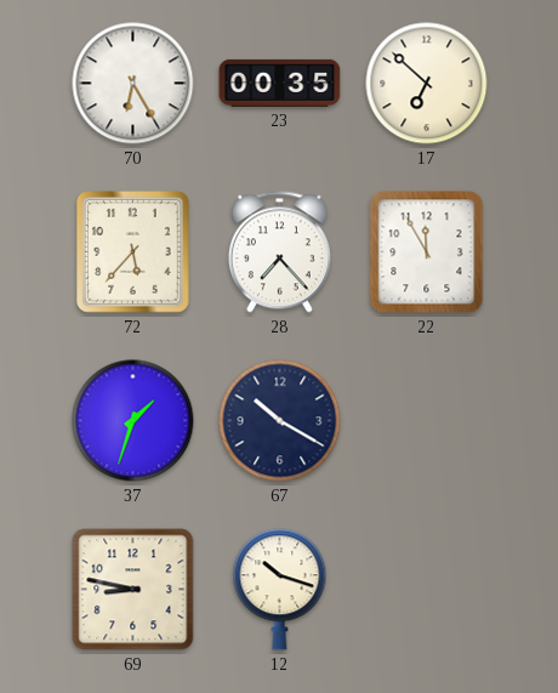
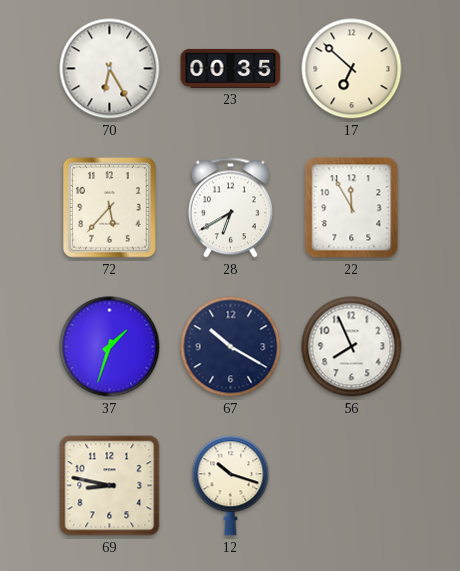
28: 7:23 -> 6:40
56: none -> 7:56
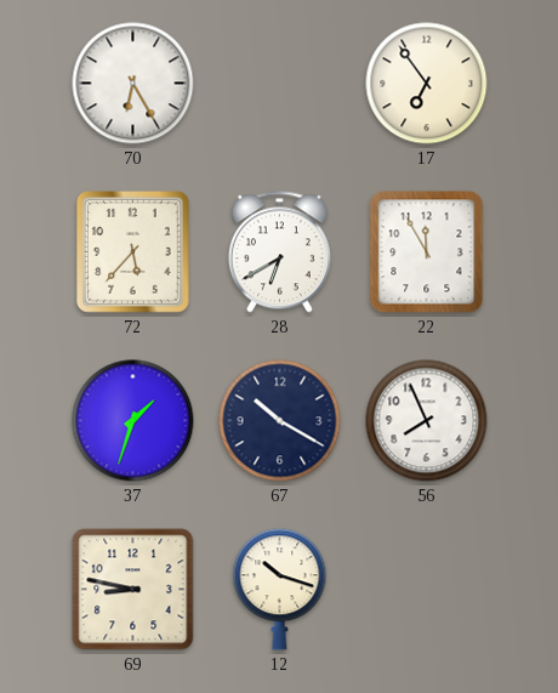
23: 00:35 -> none
17: 6:52 -> 6:54
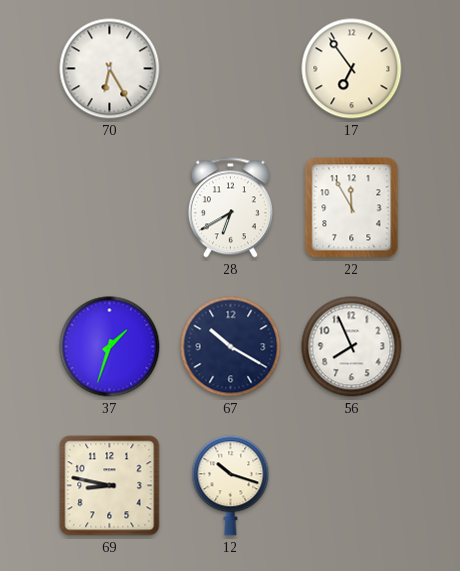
72: 5:37 -> none
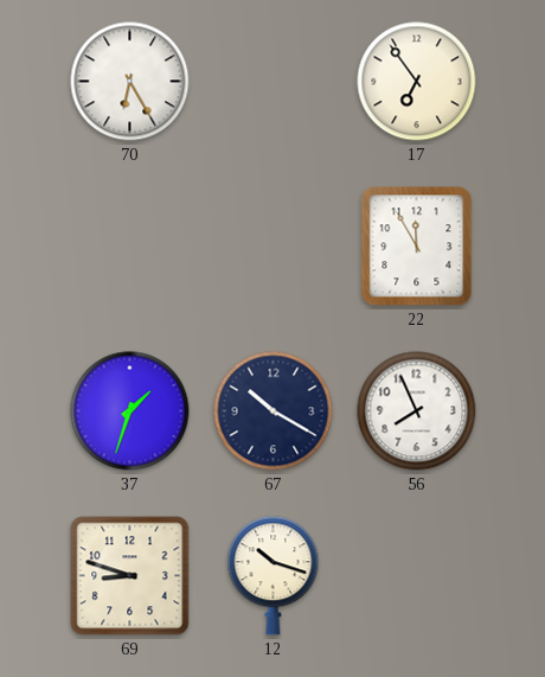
28: 6:40 -> none
69: 8:47 -> 8:48
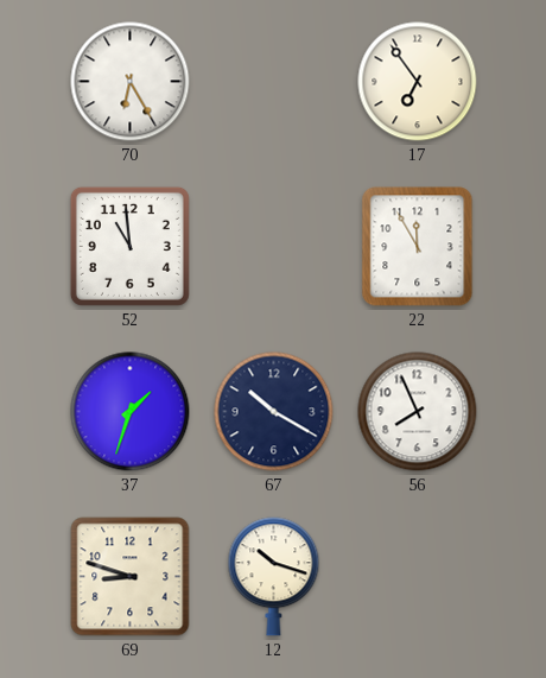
52: none -> 10:59
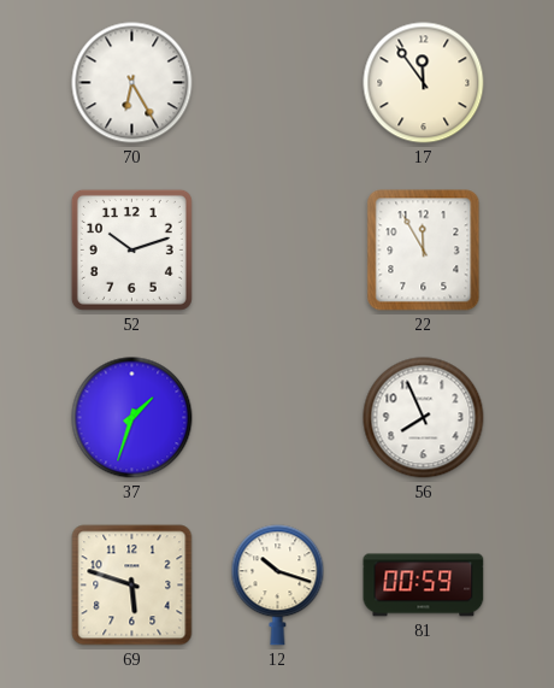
17: 6:54 -> 11:54
52: 10:59 -> 10:12
67: 10:20 -> none
69: 8:48 -> 5:48
81: none -> 00:59
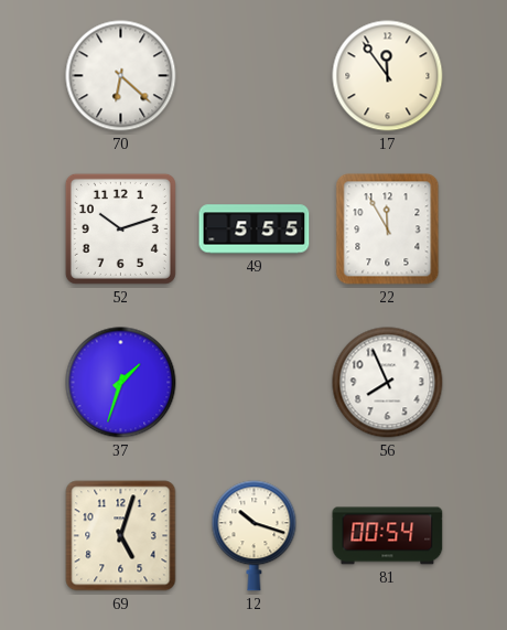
70: 6:25 -> 6:22
49: none -> 5:55
69: 5:48 -> 5:03
81: 00:59 -> 00:54
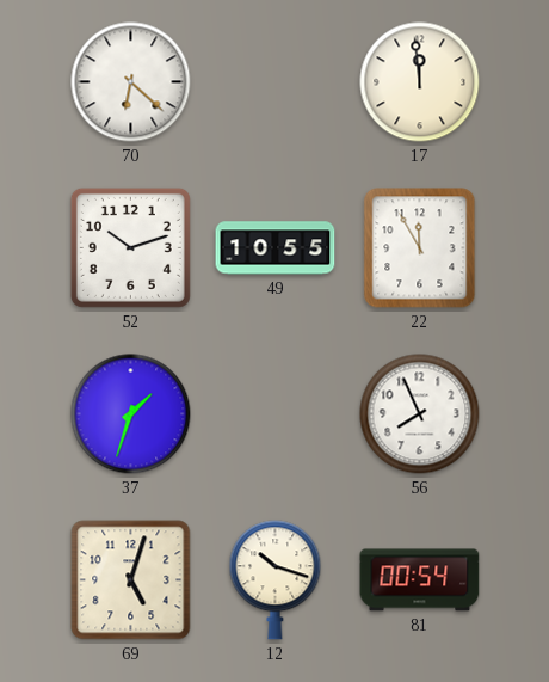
17: 11:54 -> 11:59
49: 5:55 -> 10:55
